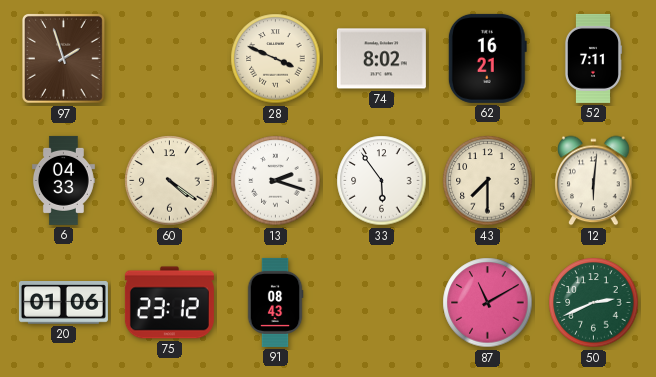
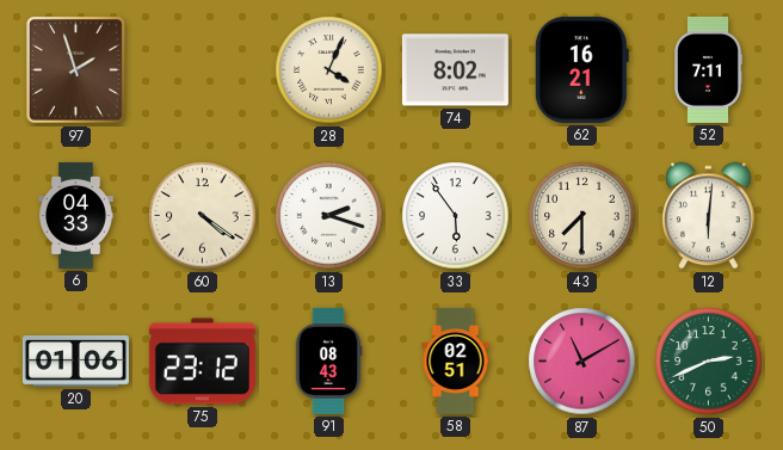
28: 3:49 -> 4:04
58: none -> 02:51
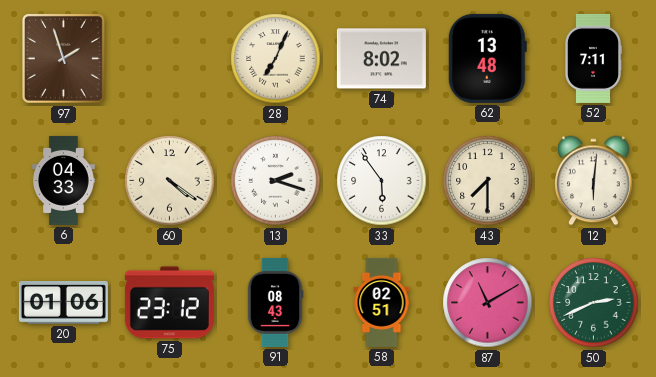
28: 4:04 -> 7:04
62: 16:21 -> 13:48
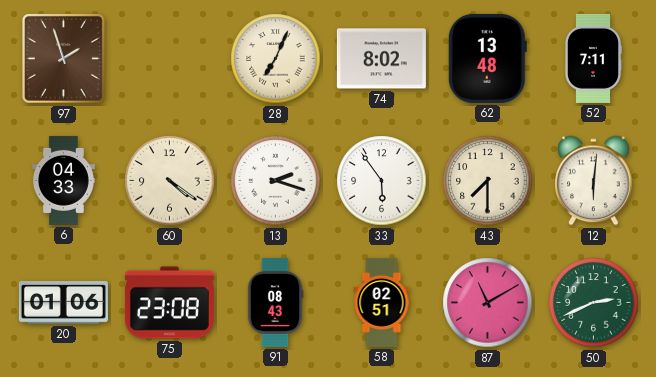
75: 23:12 -> 23:08
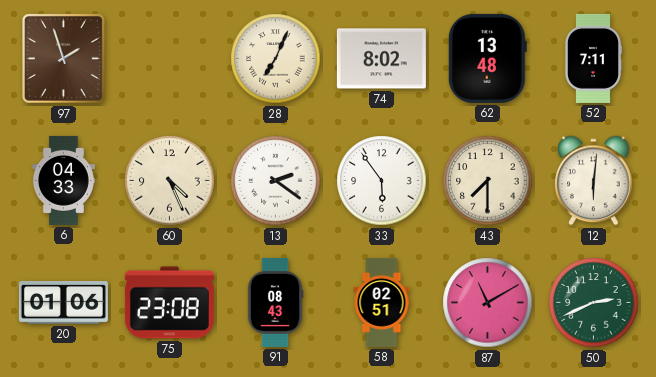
60: 4:21 -> 4:26
13: 2:18 -> 2:21
